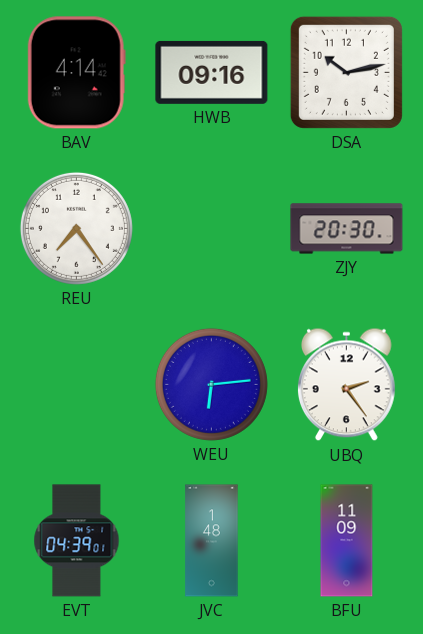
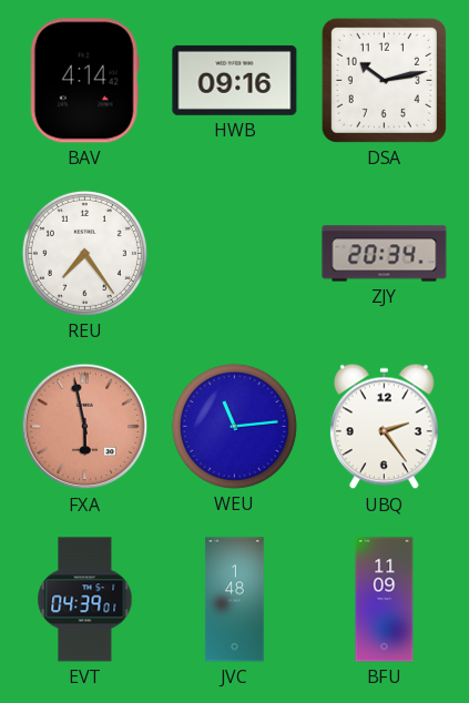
ZJY: 20:30 -> 20:34
FXA: none -> 5:58
WEU: 6:14 -> 11:14
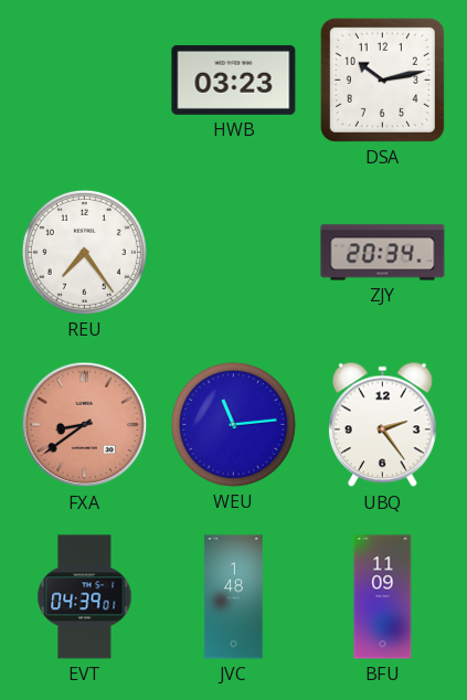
BAV: 4:14 -> none
HWB: 09:16 -> 03:23
FXA: 5:58 -> 8:39
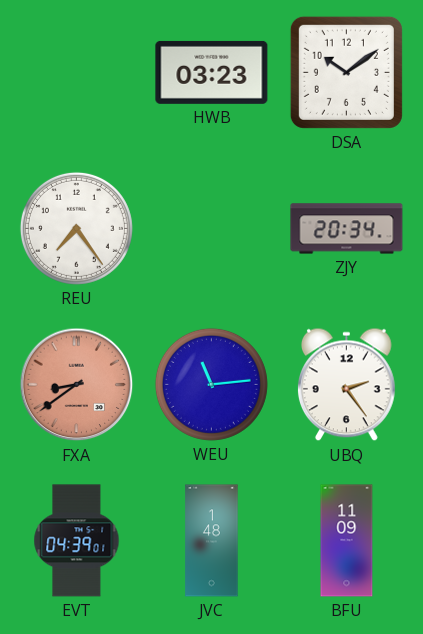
DSA: 10:13 -> 10:09
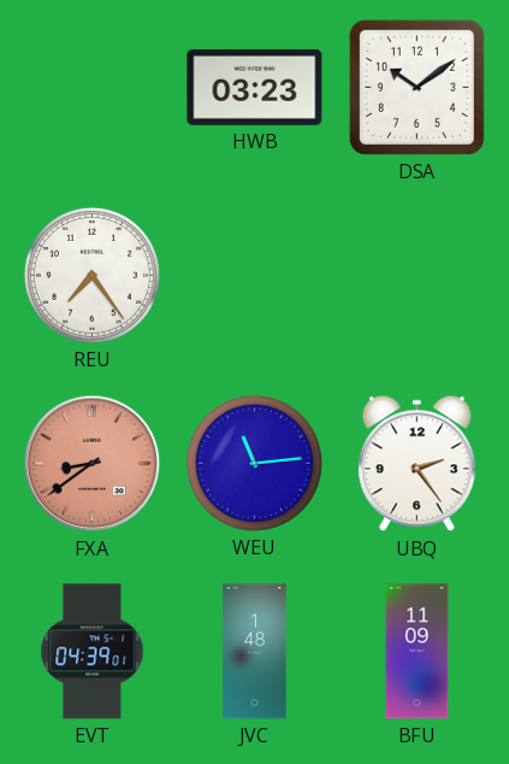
ZJY: 20:34 -> none
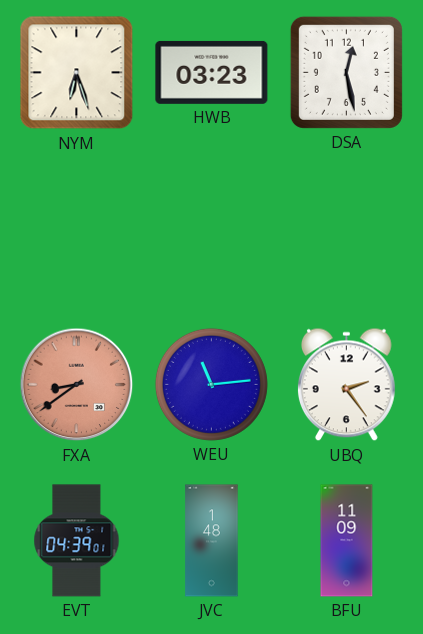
NYM: none -> 6:27
DSA: 10:09 -> 12:28
REU: 7:24 -> none
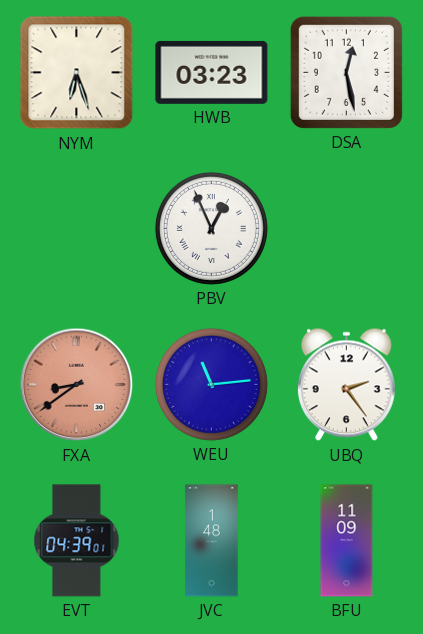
PBV: none -> 12:56
